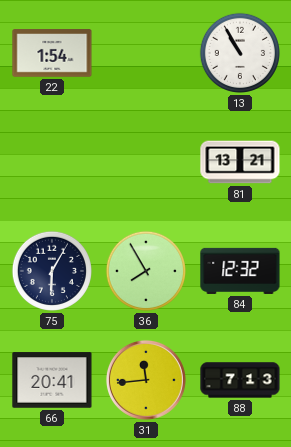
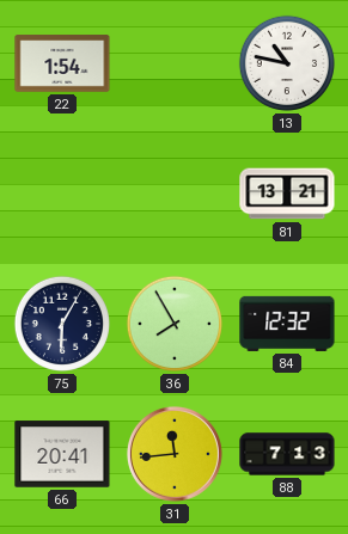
13: 10:55 -> 10:47
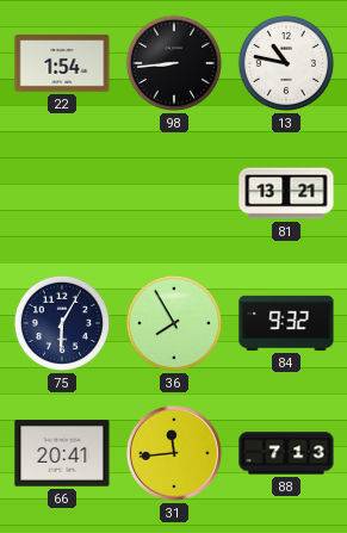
98: none -> 8:44
84: 12:32 -> 9:32
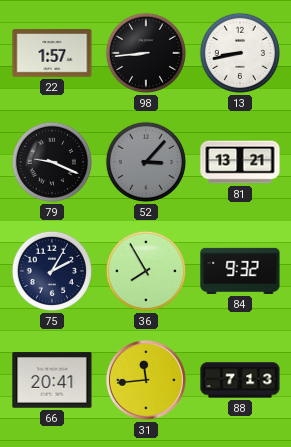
22: 1:54 -> 1:57
13: 10:47 -> 8:43
79: none -> 9:19
52: none -> 3:07
75: 6:05 -> 2:05
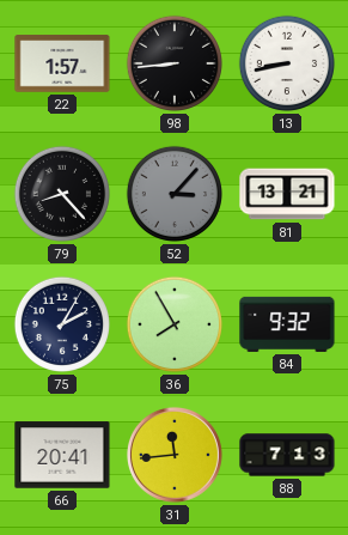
79: 9:19 -> 8:23
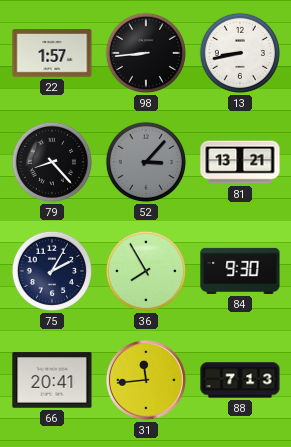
84: 9:32 -> 9:30
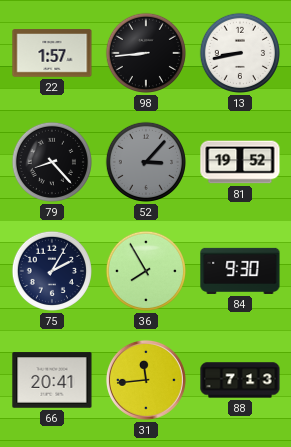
81: 13:21 -> 19:52
